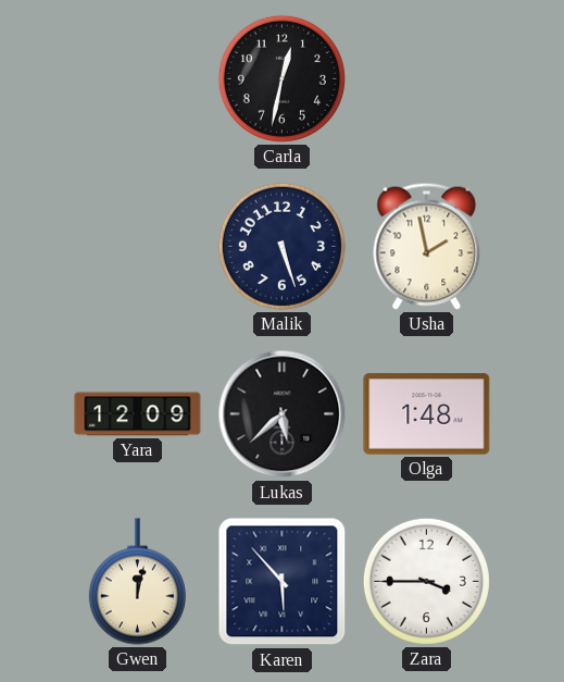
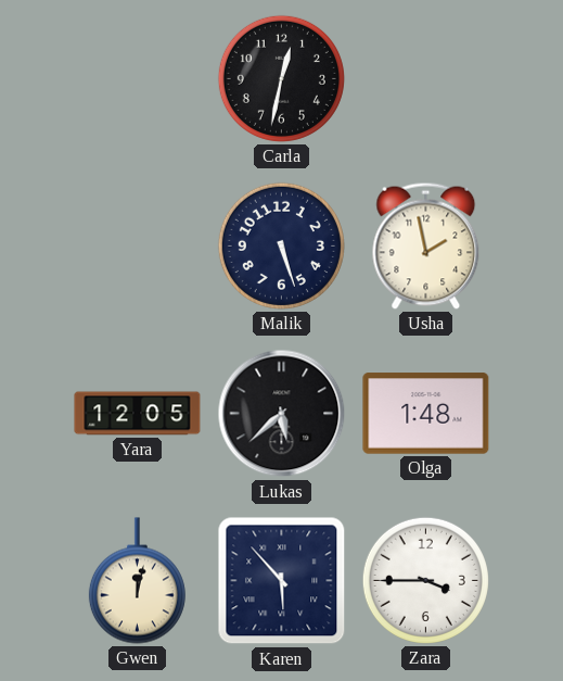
Yara: 12:09 -> 12:05
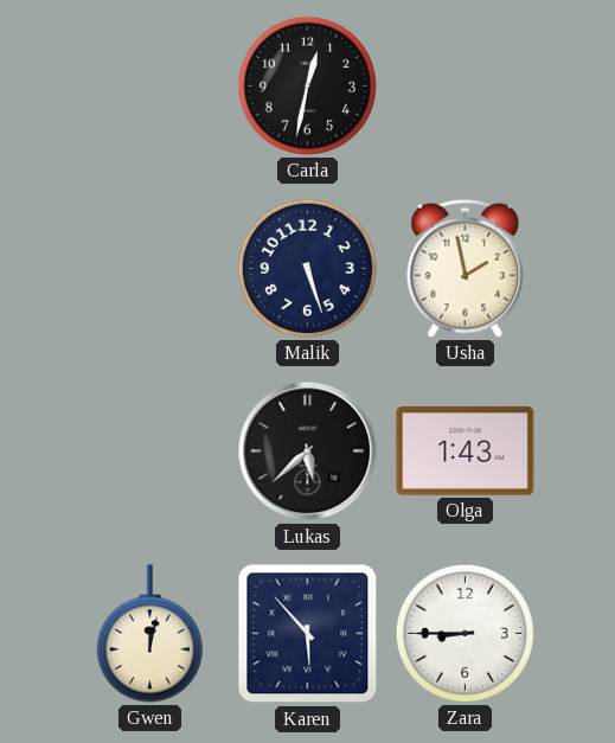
Yara: 12:05 -> none
Olga: 1:48 -> 1:43
Zara: 3:45 -> 8:45
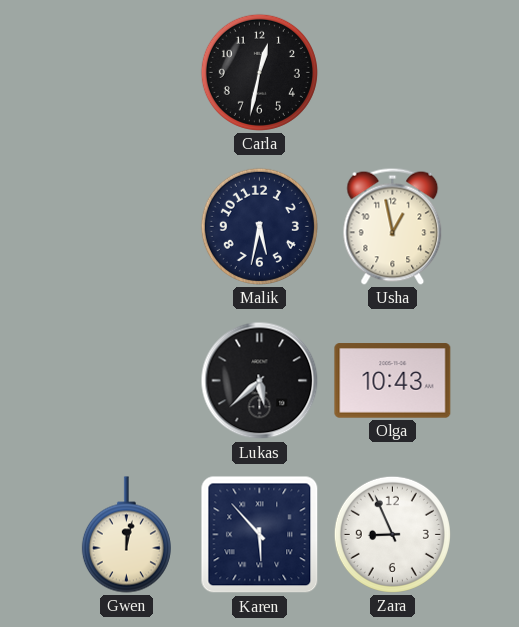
Malik: 5:27 -> 5:32
Usha: 1:58 -> 12:58
Olga: 1:43 -> 10:43
Zara: 8:45 -> 8:56
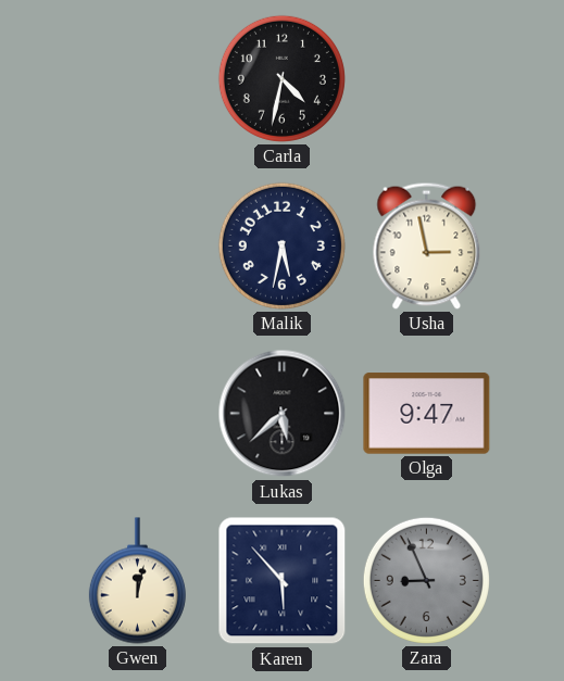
Carla: 12:32 -> 4:32
Usha: 12:58 -> 2:58
Olga: 10:43 -> 9:47
Zara dial: white -> grey
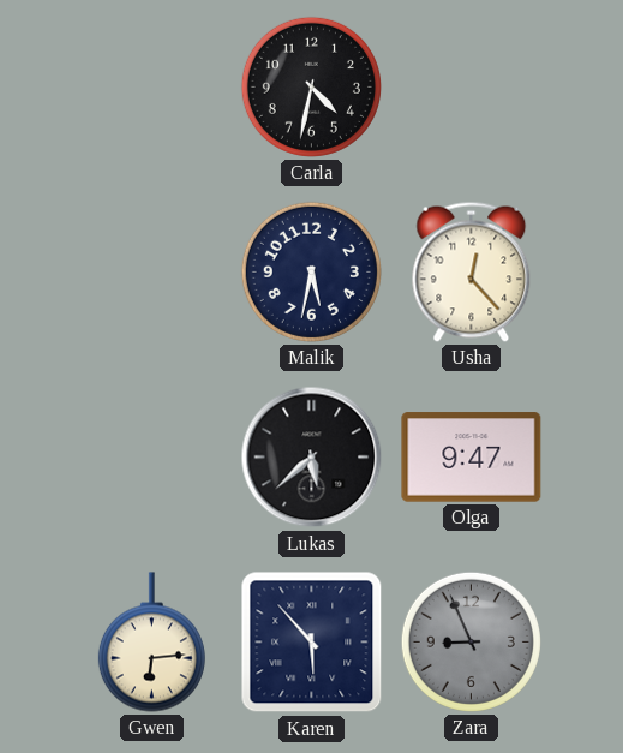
Usha: 2:58 -> 12:23
Gwen: 12:02 -> 6:14
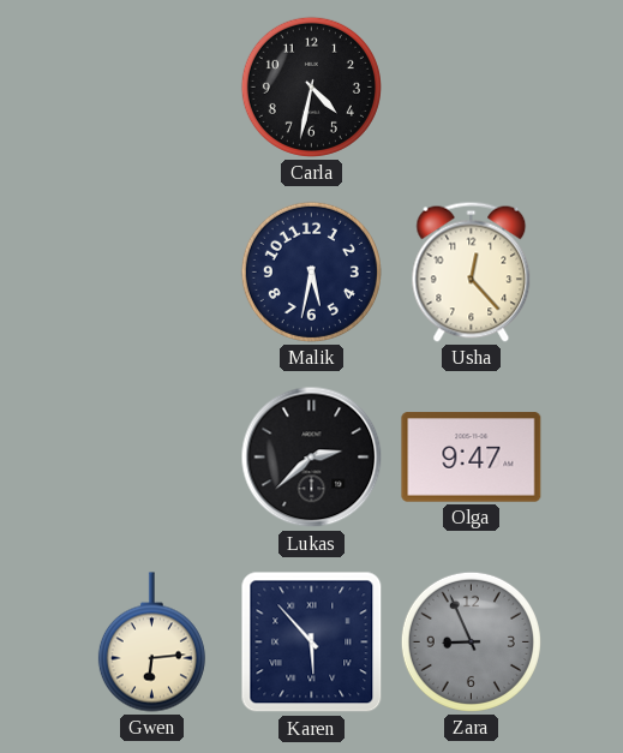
Lukas: 5:38 -> 2:38
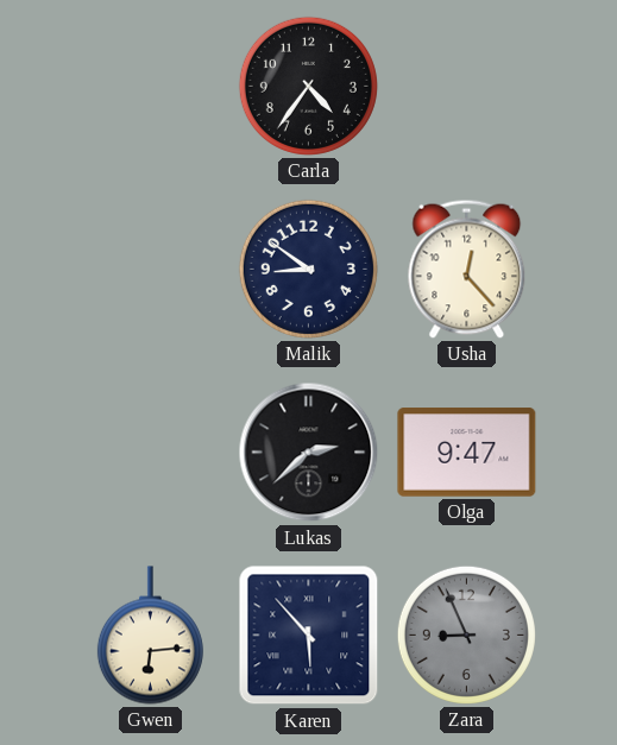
Carla: 4:32 -> 4:36
Malik: 5:32 -> 8:51
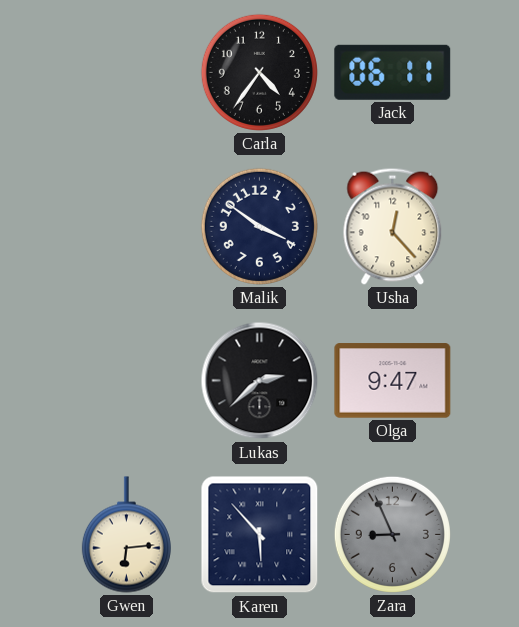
Jack: none -> 06:11
Malik: 8:51 -> 3:51
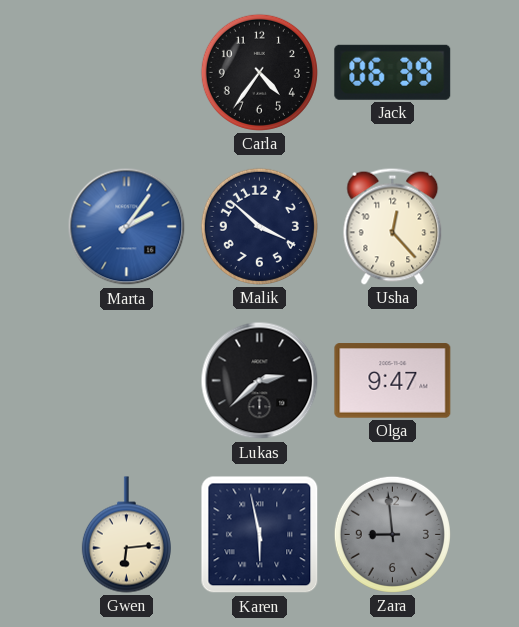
Jack: 06:11 -> 06:39
Marta: none -> 2:06
Malik: 3:51 -> 3:52
Karen: 5:53 -> 5:58
Zara: 8:56 -> 8:59
